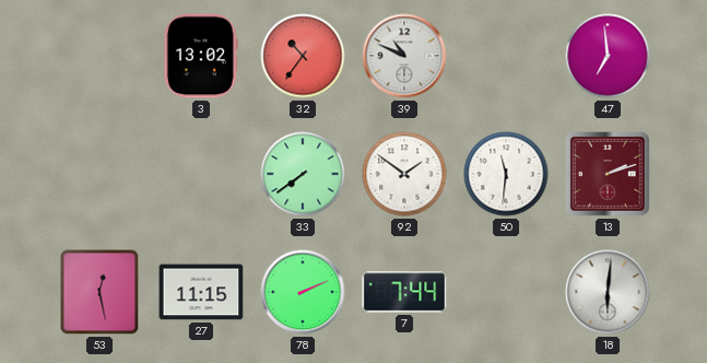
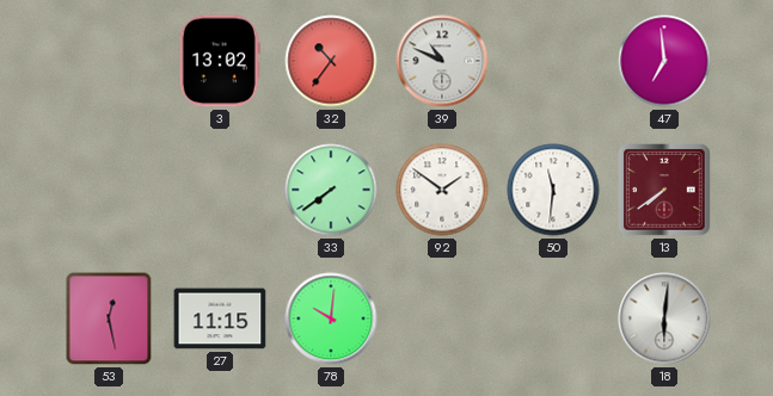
13: 2:12 -> 7:39
78: 2:11 -> 10:01
7: 7:44 -> none
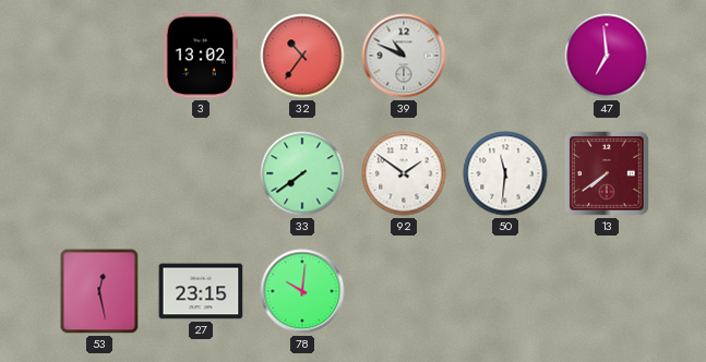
27: 11:15 -> 23:15
18: 6:01 -> none
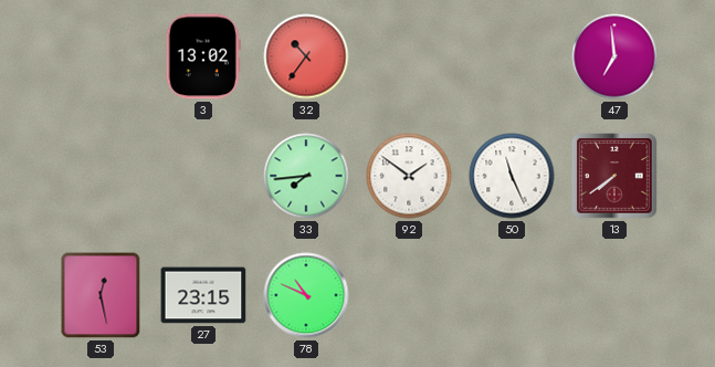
39: 10:49 -> none
33: 7:39 -> 7:44
50: 11:31 -> 11:26
78: 10:01 -> 10:49
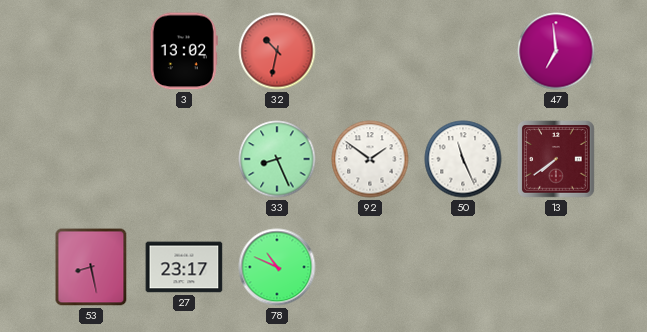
32: 10:36 -> 10:32
33: 7:44 -> 8:26
53: 12:28 -> 8:28
27: 23:15 -> 23:17
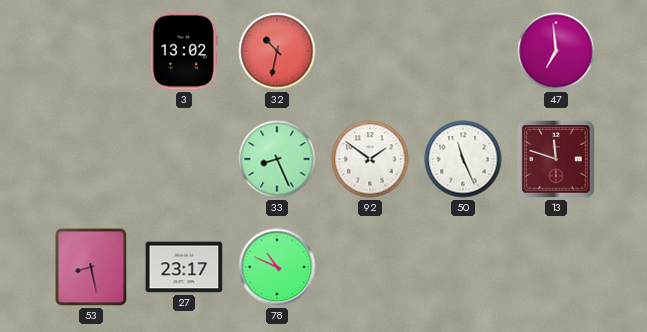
13: 7:39 -> 11:48
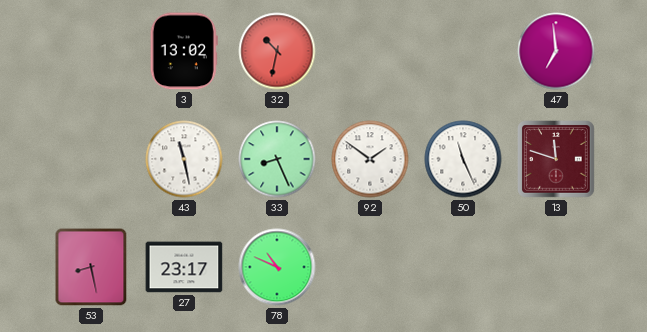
43: none -> 11:28
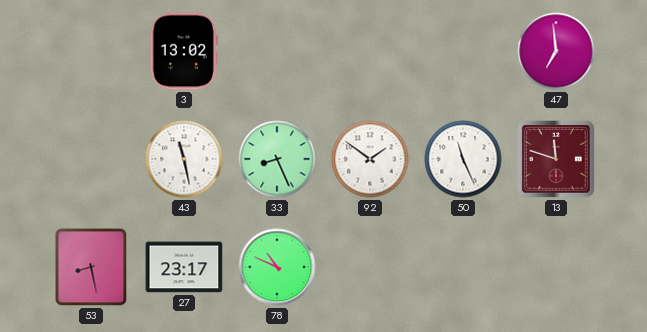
32: 10:32 -> none
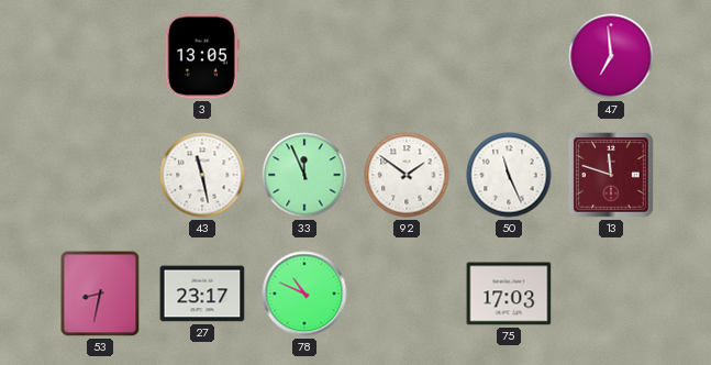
3: 13:02 -> 13:05
33: 8:26 -> 11:56
53: 8:28 -> 8:32
75: none -> 17:03
